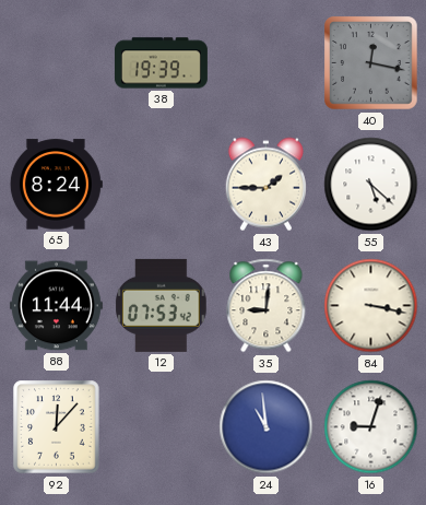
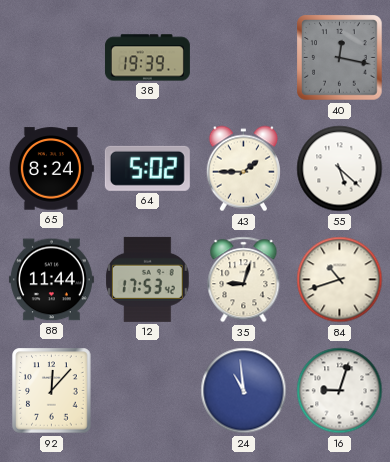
64: none -> 5:02
12: 07:53 -> 17:53
35: 9:01 -> 9:03
84: 3:17 -> 10:42
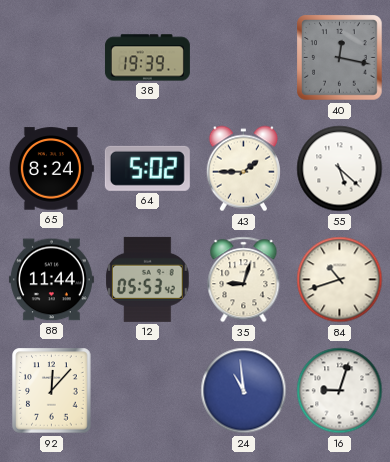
12: 17:53 -> 05:53
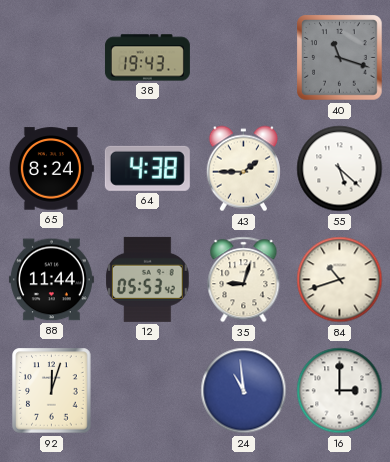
38: 19:39 -> 19:43
40: 12:17 -> 11:18
64: 5:02 -> 4:38
92: 12:07 -> 12:03
16: 9:03 -> 3:00
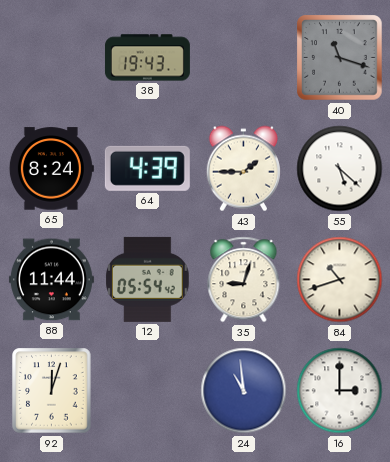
64: 4:38 -> 4:39
12: 05:53 -> 05:54
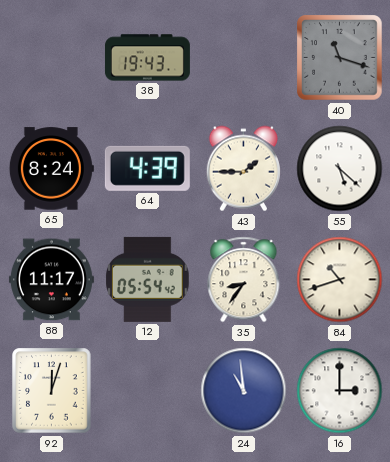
88: 11:44 -> 11:17
35: 9:03 -> 8:36
